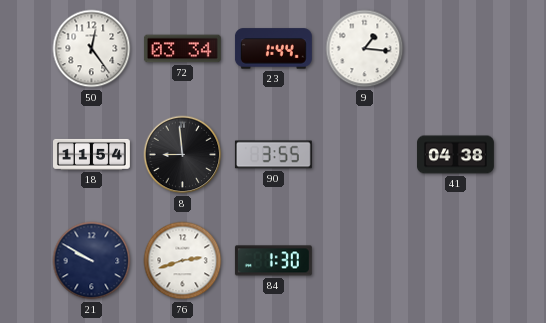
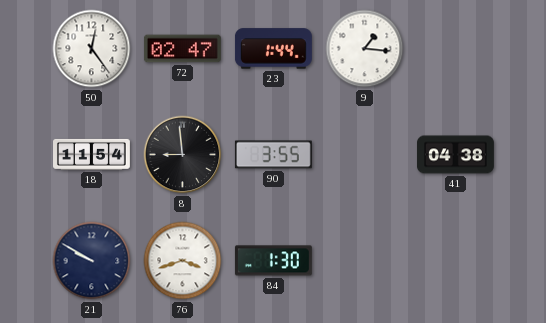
72: 03:34 -> 02:47
76: 2:42 -> 3:42
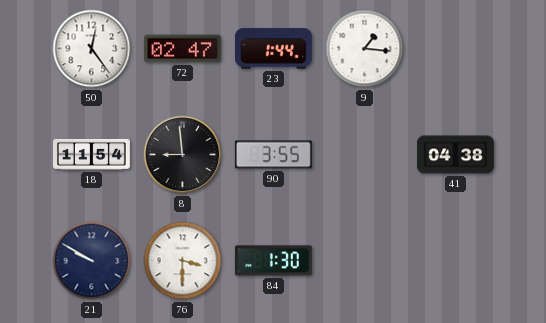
76: 3:42 -> 3:30
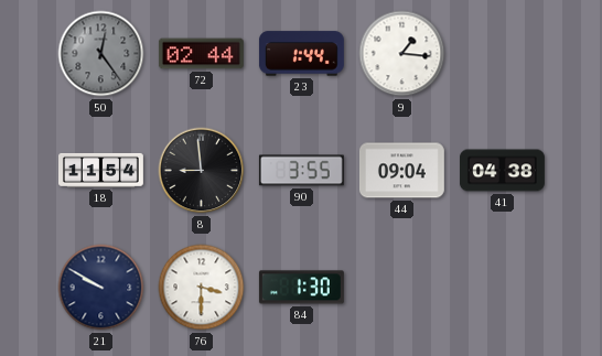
50 dial: white -> grey
72: 02:47 -> 02:44
44: none -> 09:04
